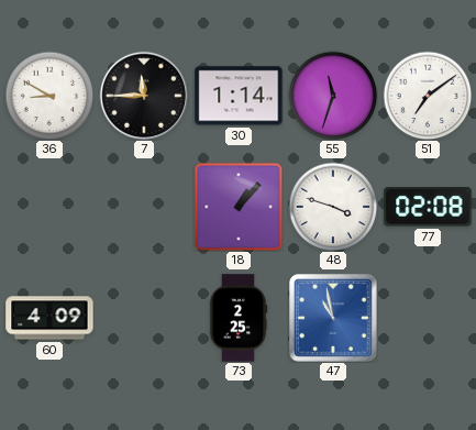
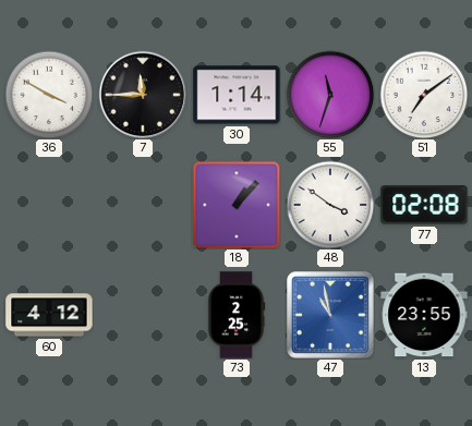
36: 8:50 -> 3:50
48: 3:48 -> 3:51
60: 4:09 -> 4:12
13: none -> 23:55
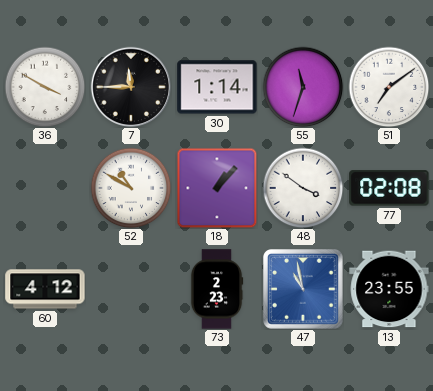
52: none -> 10:50
73: 2:25 -> 2:23
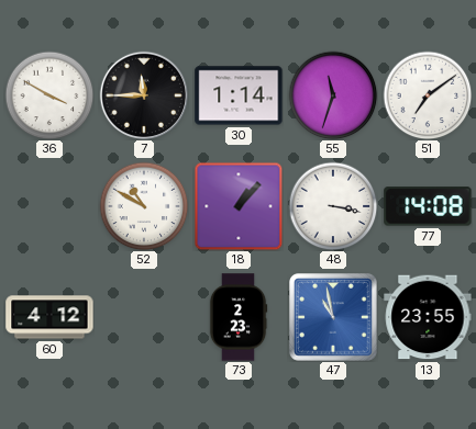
48: 3:51 -> 3:17
77: 02:08 -> 14:08
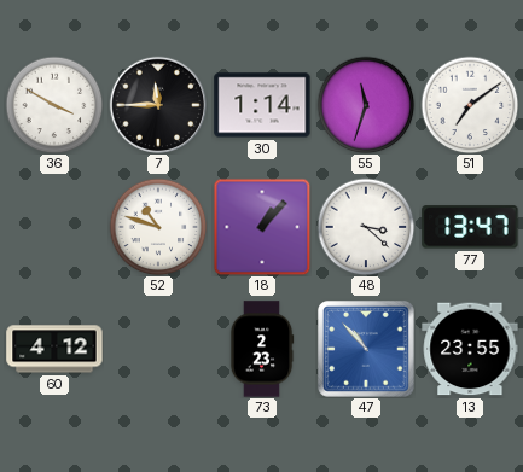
52: 10:50 -> 10:48
48: 3:17 -> 3:22
77: 14:08 -> 13:47
47: 10:58 -> 10:53
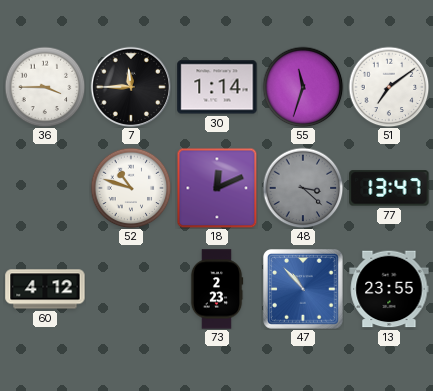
36: 3:50 -> 3:45
18: 1:07 -> 12:11
48 dial: white -> grey
